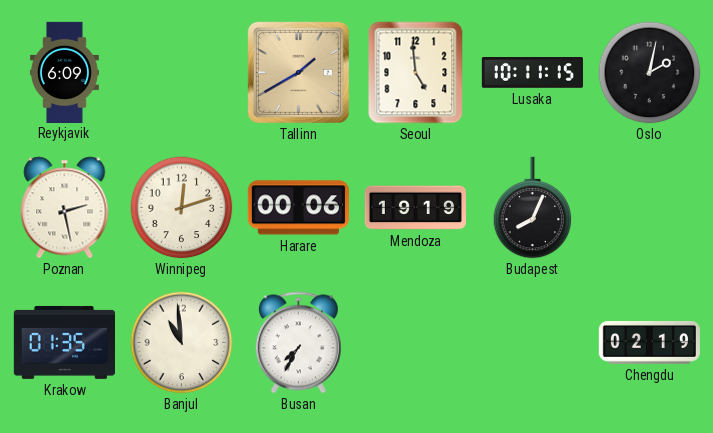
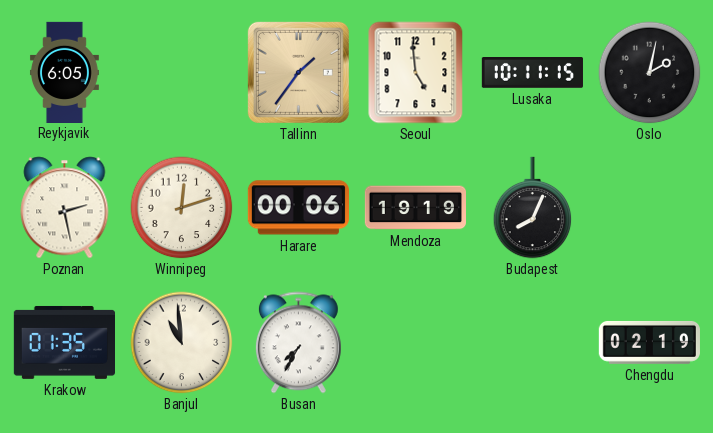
Reykjavik: 6:09 -> 6:05
Tallinn: 1:40 -> 1:36
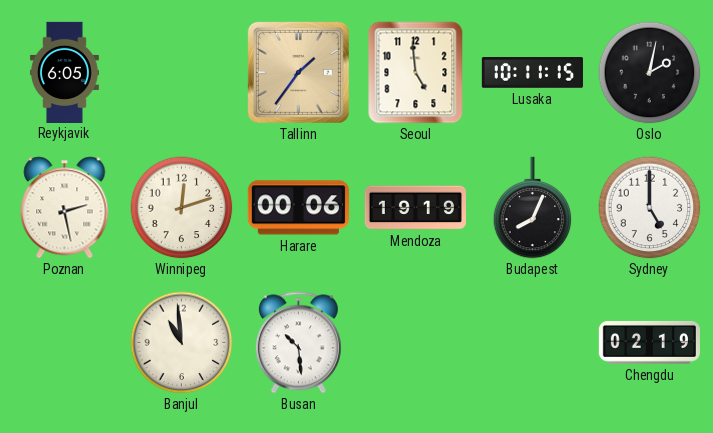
Sydney: none -> 5:00
Krakow: 01:35 -> none
Busan: 7:35 -> 10:29
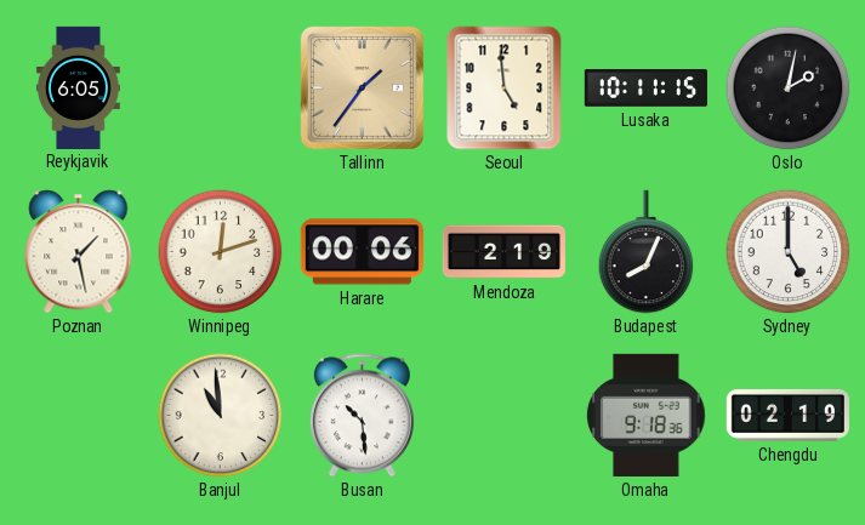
Poznan: 2:28 -> 1:28
Mendoza: 19:19 -> 2:19
Omaha: none -> 9:18
